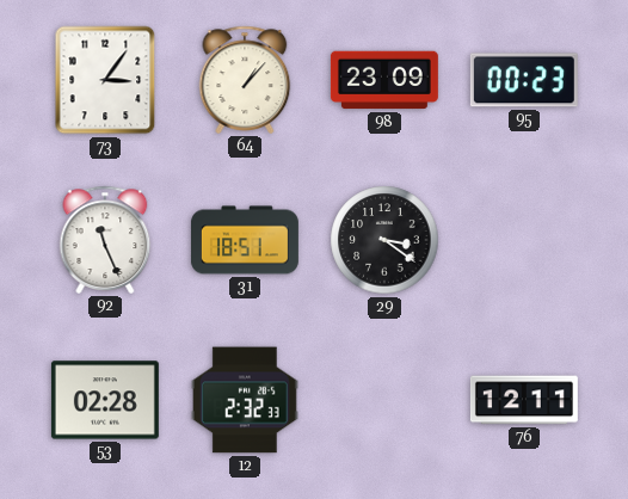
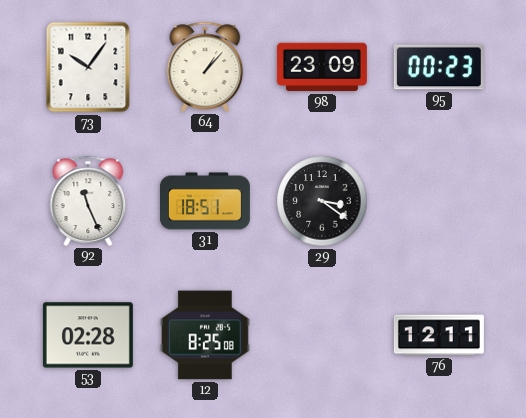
73: 3:06 -> 10:06
12: 2:32 -> 8:25
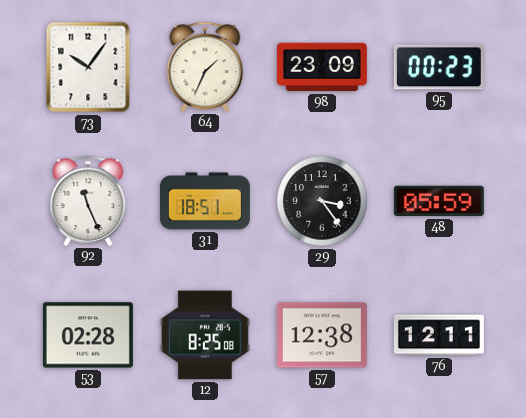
64: 1:07 -> 1:34
29: 3:21 -> 3:24
48: none -> 05:59
57: none -> 12:38
